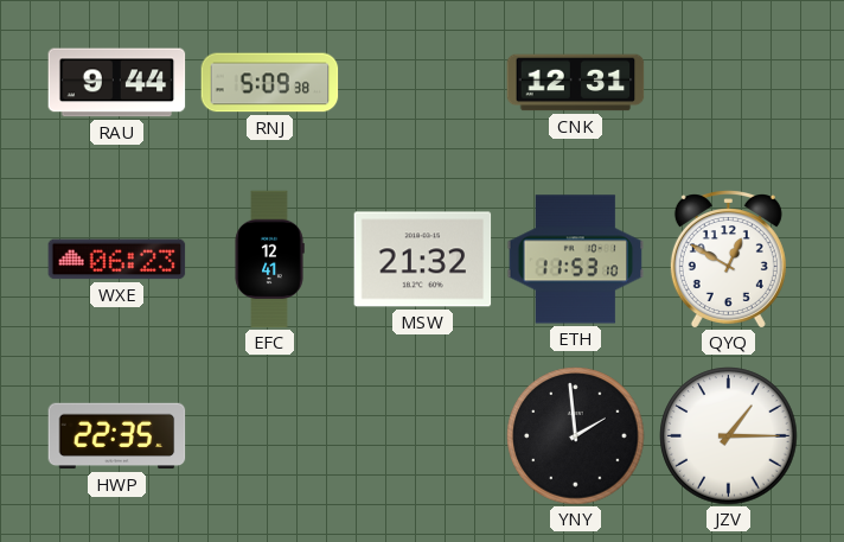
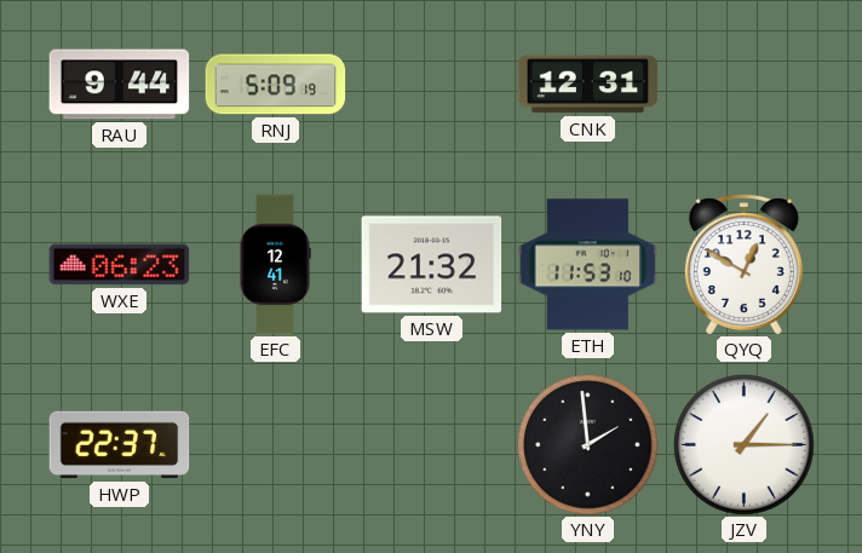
RNJ: 5:09:38 -> 5:09:19
HWP: 22:35 -> 22:37
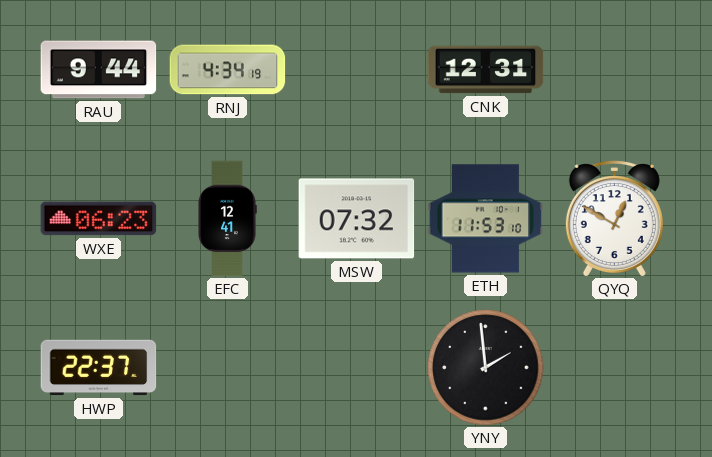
RNJ: 5:09 -> 4:34
MSW: 21:32 -> 07:32
JZV: 1:15 -> none
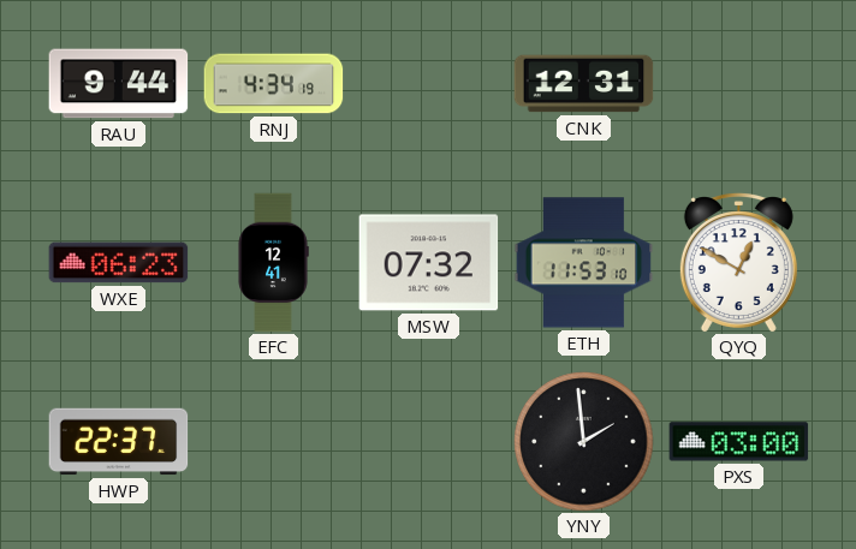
PXS: none -> 03:00
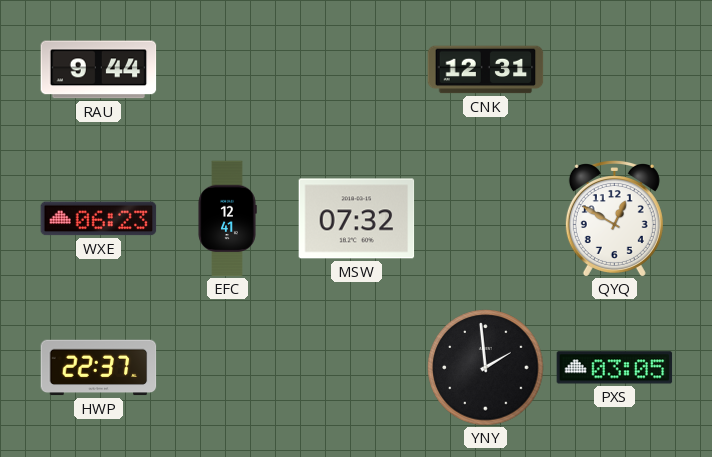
RNJ: 4:34 -> none
ETH: 11:53 -> none
PXS: 03:00 -> 03:05
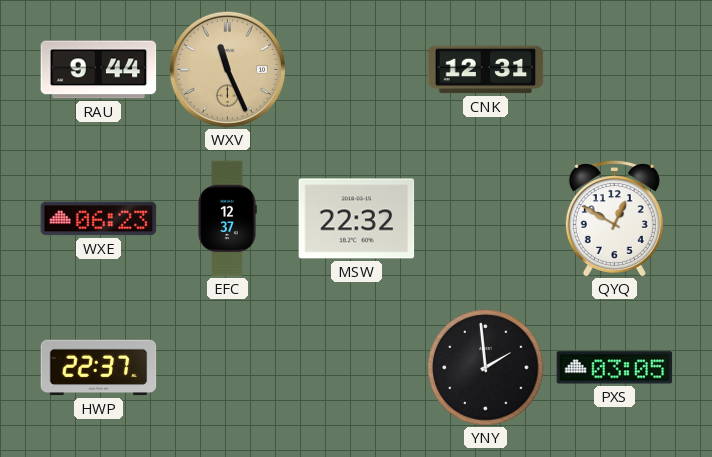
WXV: none -> 11:26
EFC: 12:41 -> 12:37
MSW: 07:32 -> 22:32
